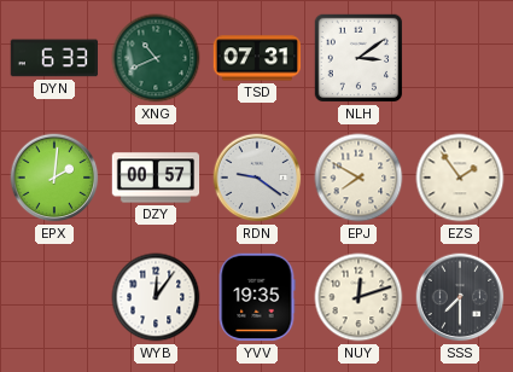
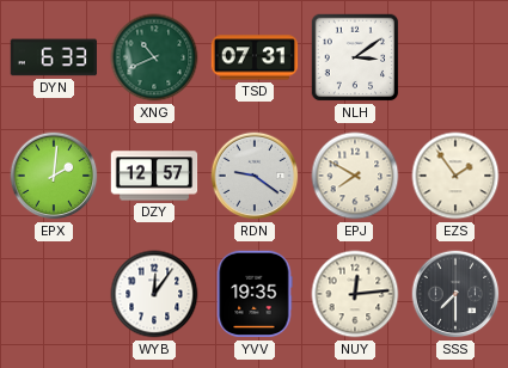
DZY: 00:57 -> 12:57
NUY: 12:12 -> 12:14
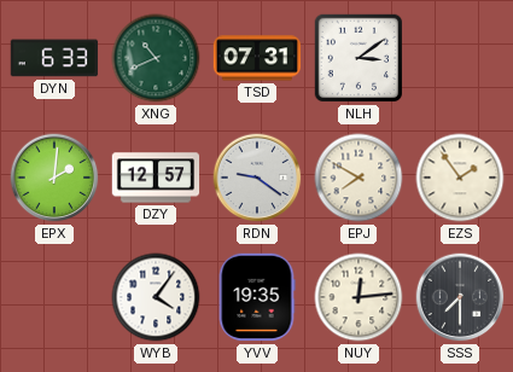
WYB: 12:06 -> 4:06
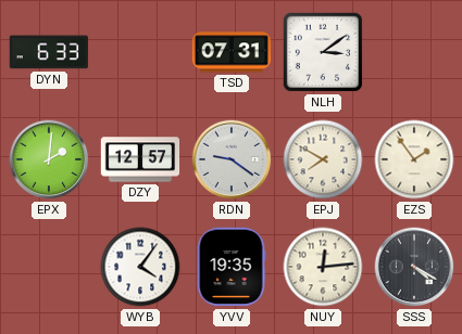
XNG: 10:41 -> none
SSS: 7:30 -> 4:20
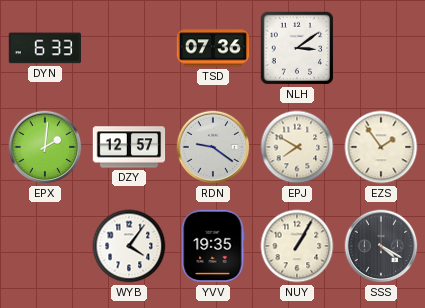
TSD: 07:31 -> 07:36
NUY: 12:14 -> 1:05
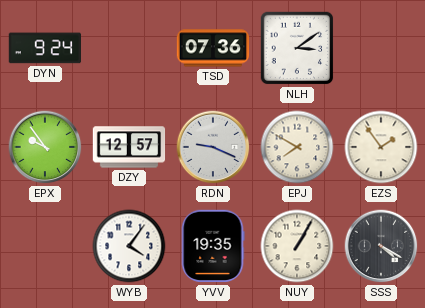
DYN: 6:33 -> 9:24
EPX: 2:01 -> 9:54
RDN: 9:21 -> 9:19
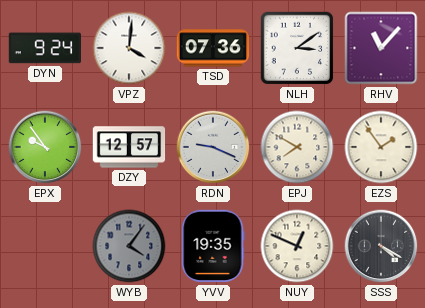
VPZ: none -> 4:01
RHV: none -> 11:07
WYB dial: white -> grey
NUY: 1:05 -> 12:49
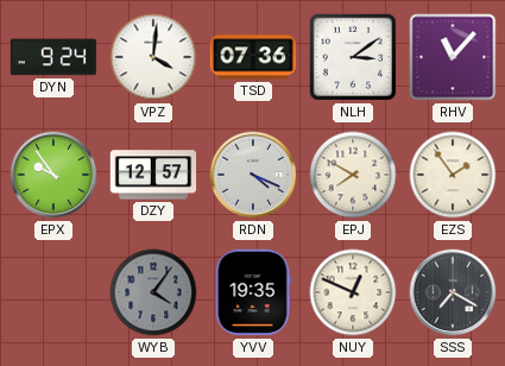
RDN: 9:19 -> 4:19
SSS: 4:20 -> 7:20
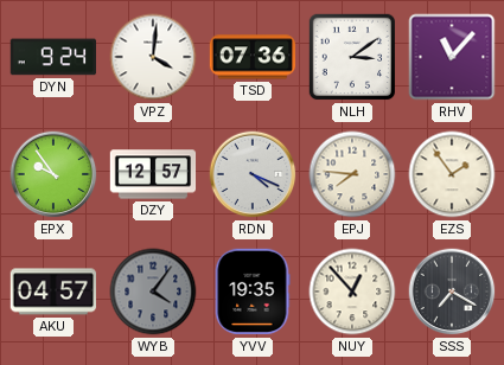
EPJ: 7:50 -> 7:46
AKU: none -> 04:57
NUY: 12:49 -> 12:53
